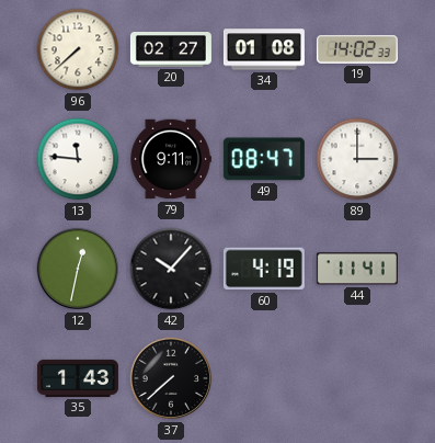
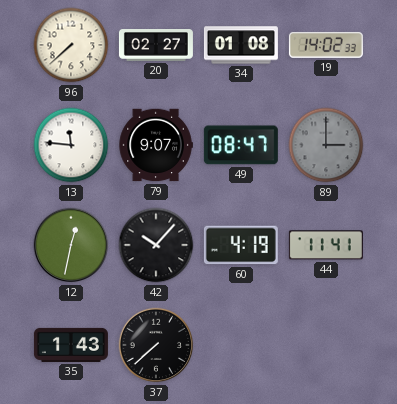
79: 9:11 -> 9:07
89 dial: white -> grey
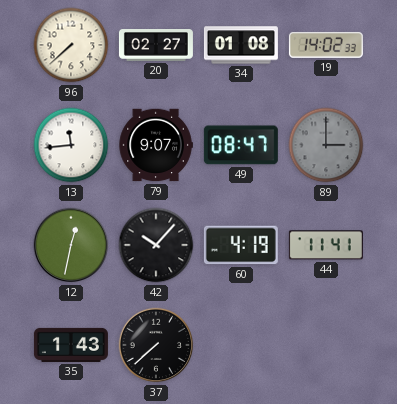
13: 11:46 -> 11:44
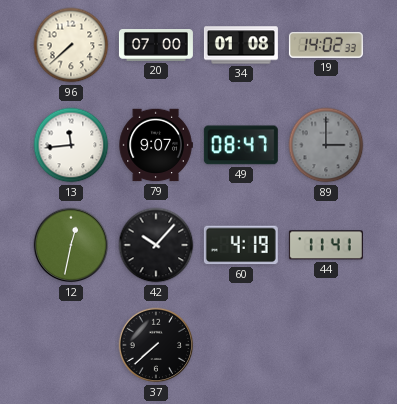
20: 02:27 -> 07:00
35: 1:43 -> none
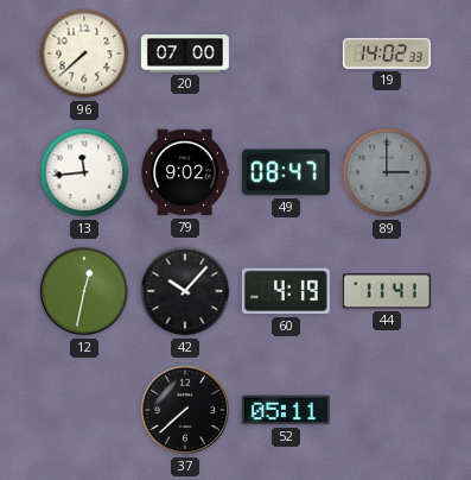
34: 01:08 -> none
79: 9:07 -> 9:02
52: none -> 05:11
